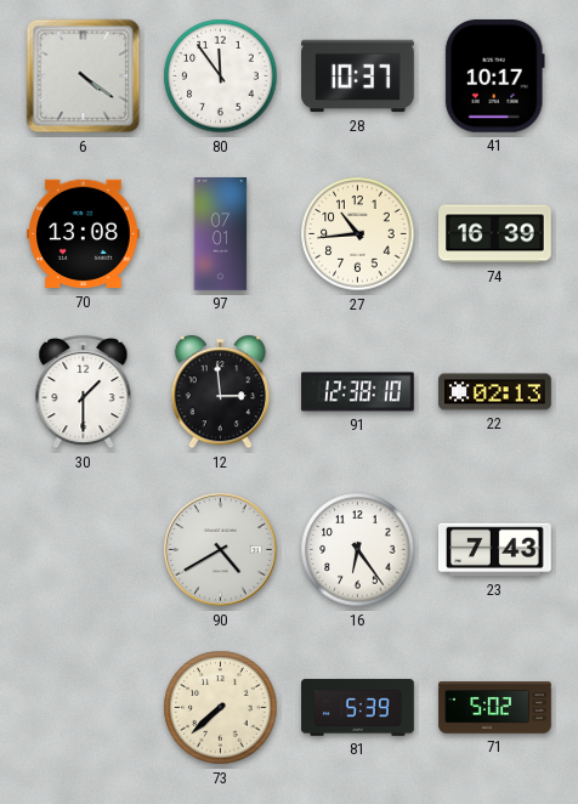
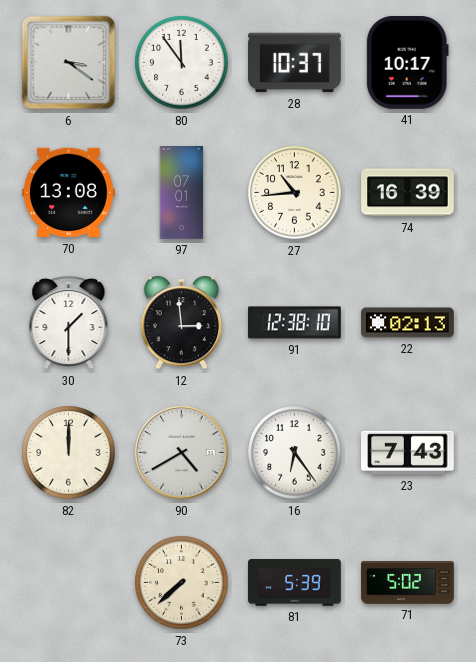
6: 4:21 -> 3:21
82: none -> 12:00
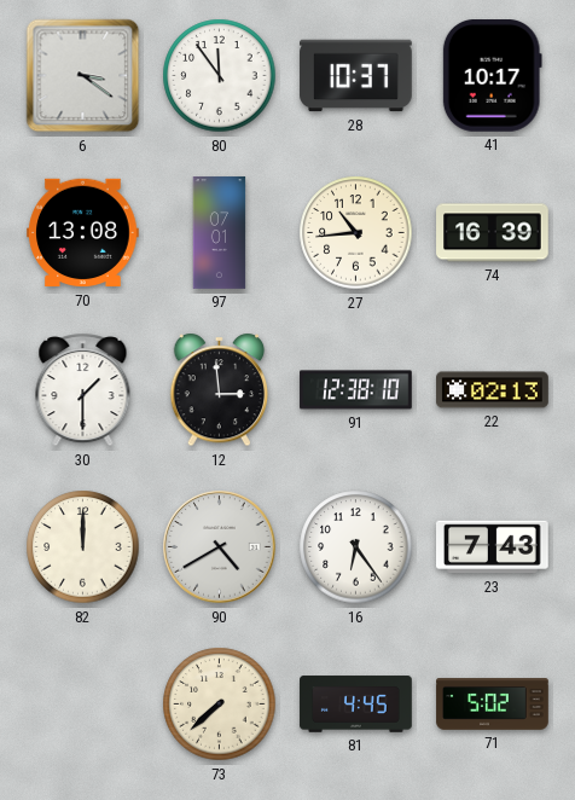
81: 5:39 -> 4:45
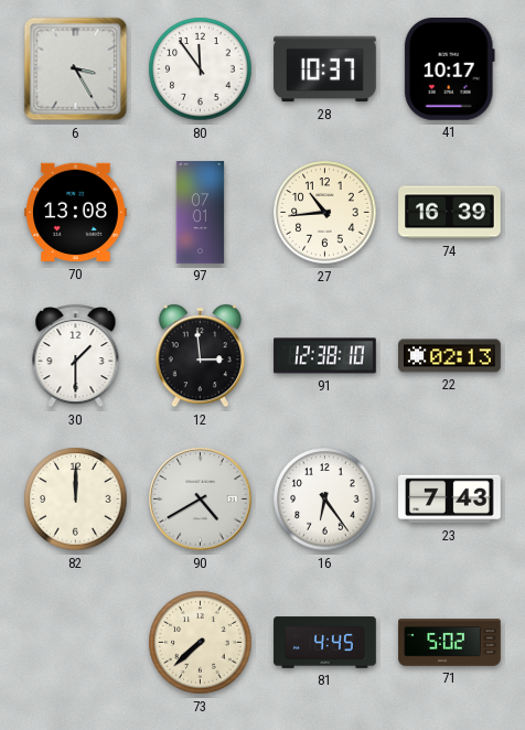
6: 3:21 -> 3:25
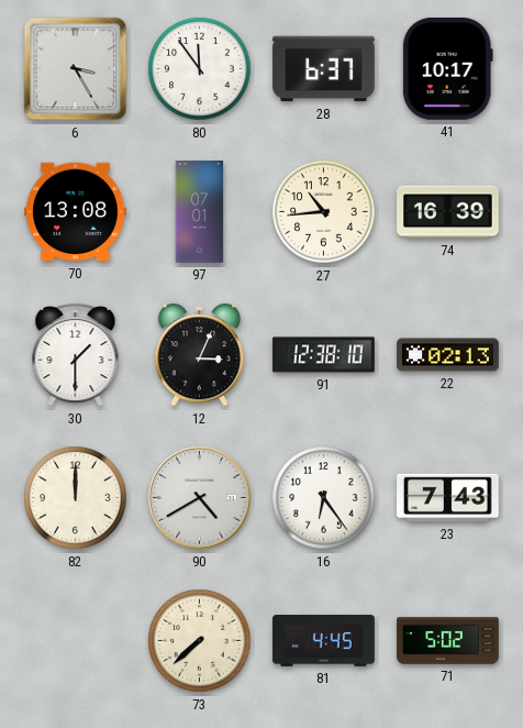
28: 10:37 -> 6:37
12: 2:59 -> 3:04
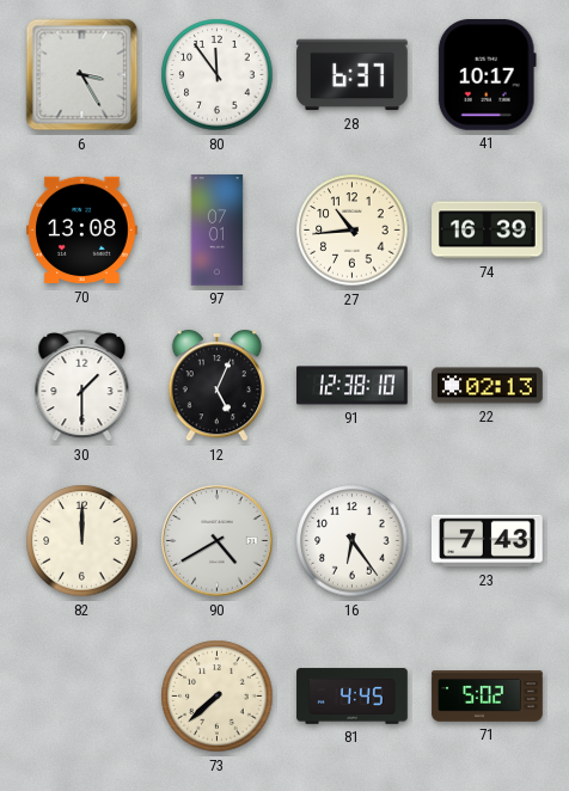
12: 3:04 -> 5:04
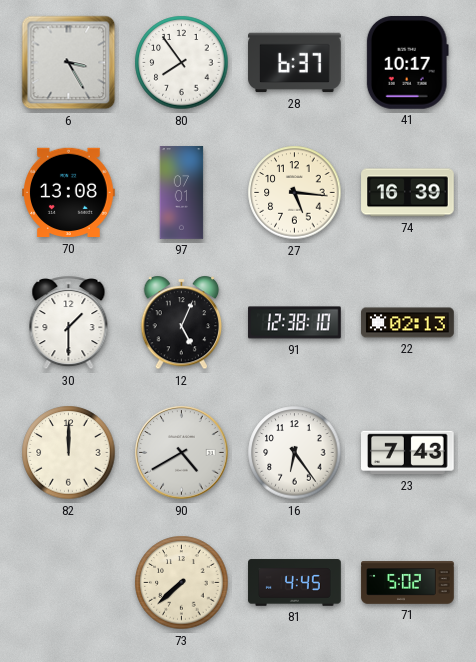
80: 11:54 -> 7:54
27: 10:44 -> 5:16
